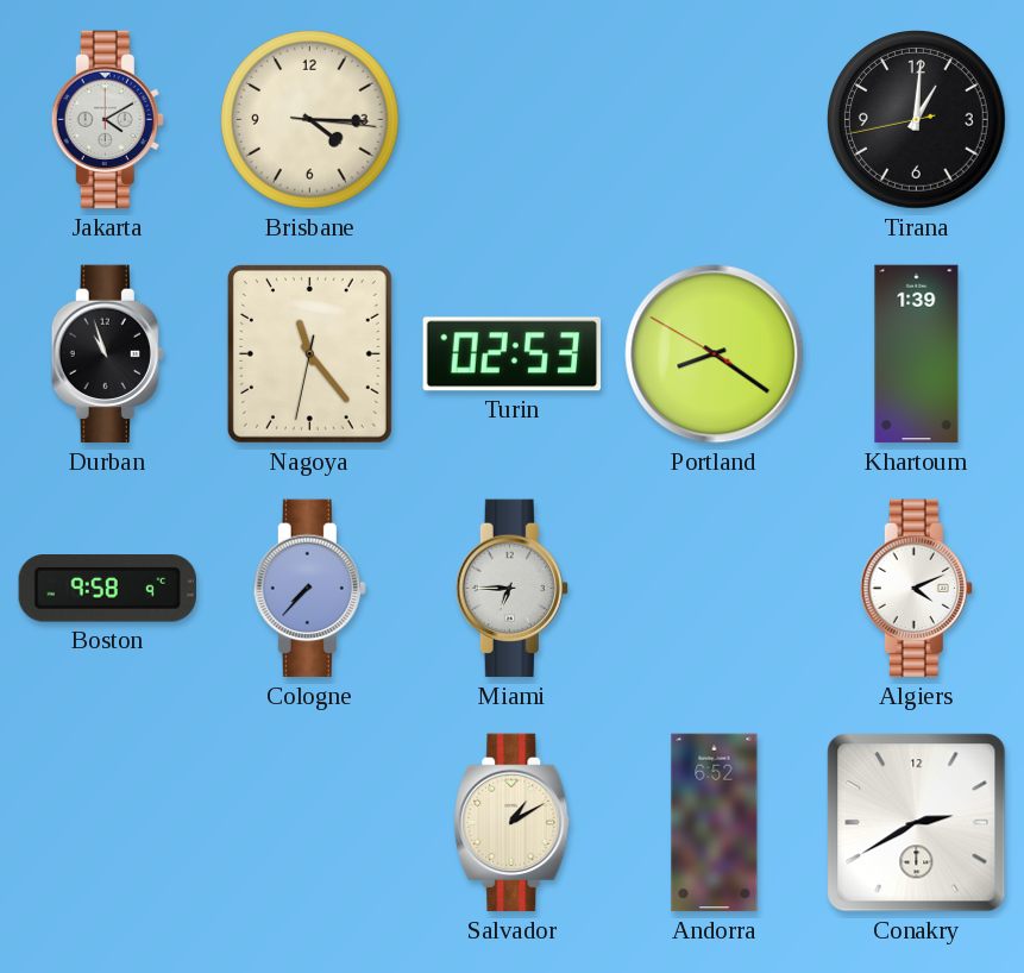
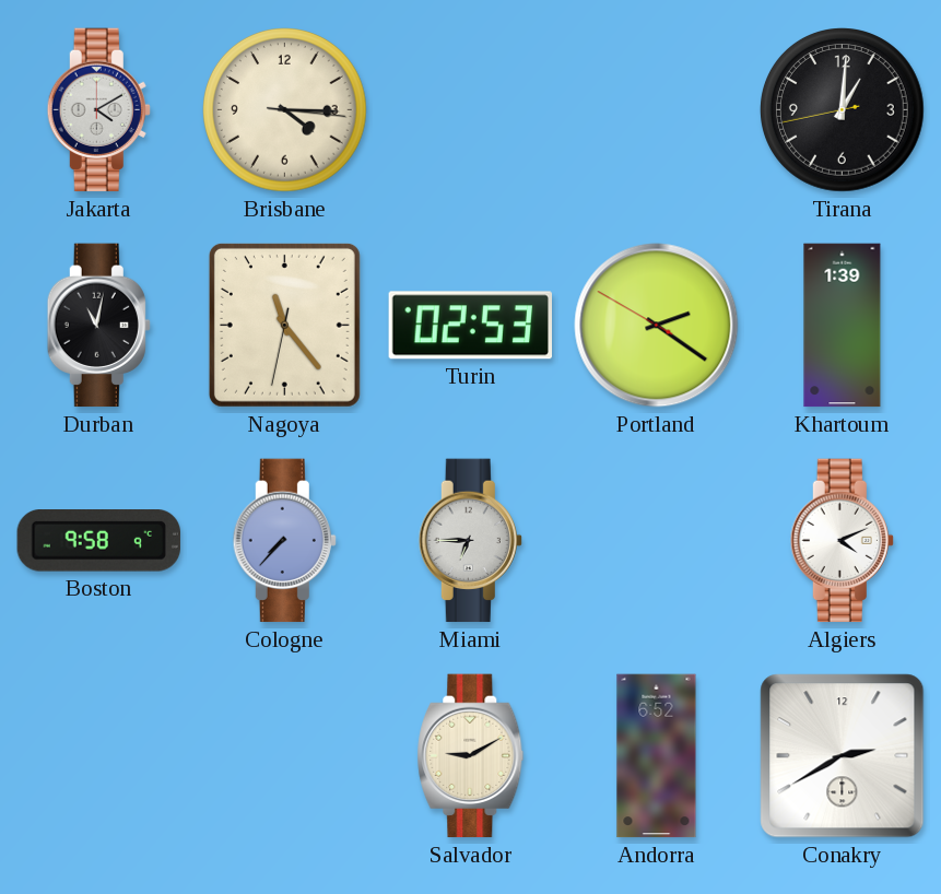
Durban: 10:57 -> 11:02
Portland: 8:20 -> 2:20
Salvador: 1:10 -> 9:10
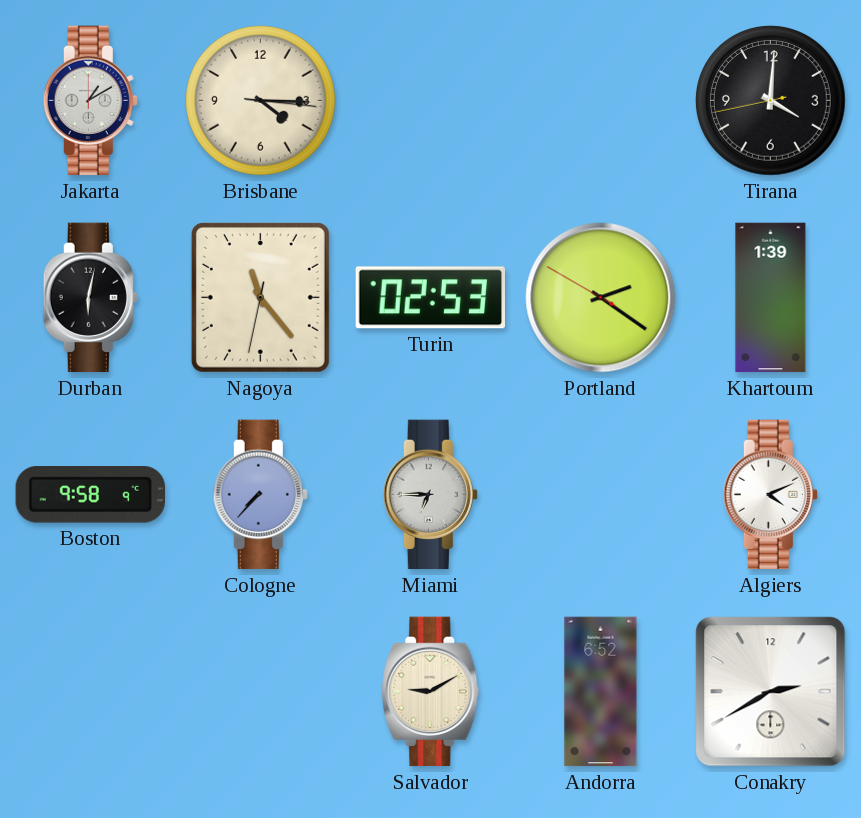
Jakarta: 4:10 -> 1:10
Tirana: 1:00 -> 4:00
Durban: 11:02 -> 6:02
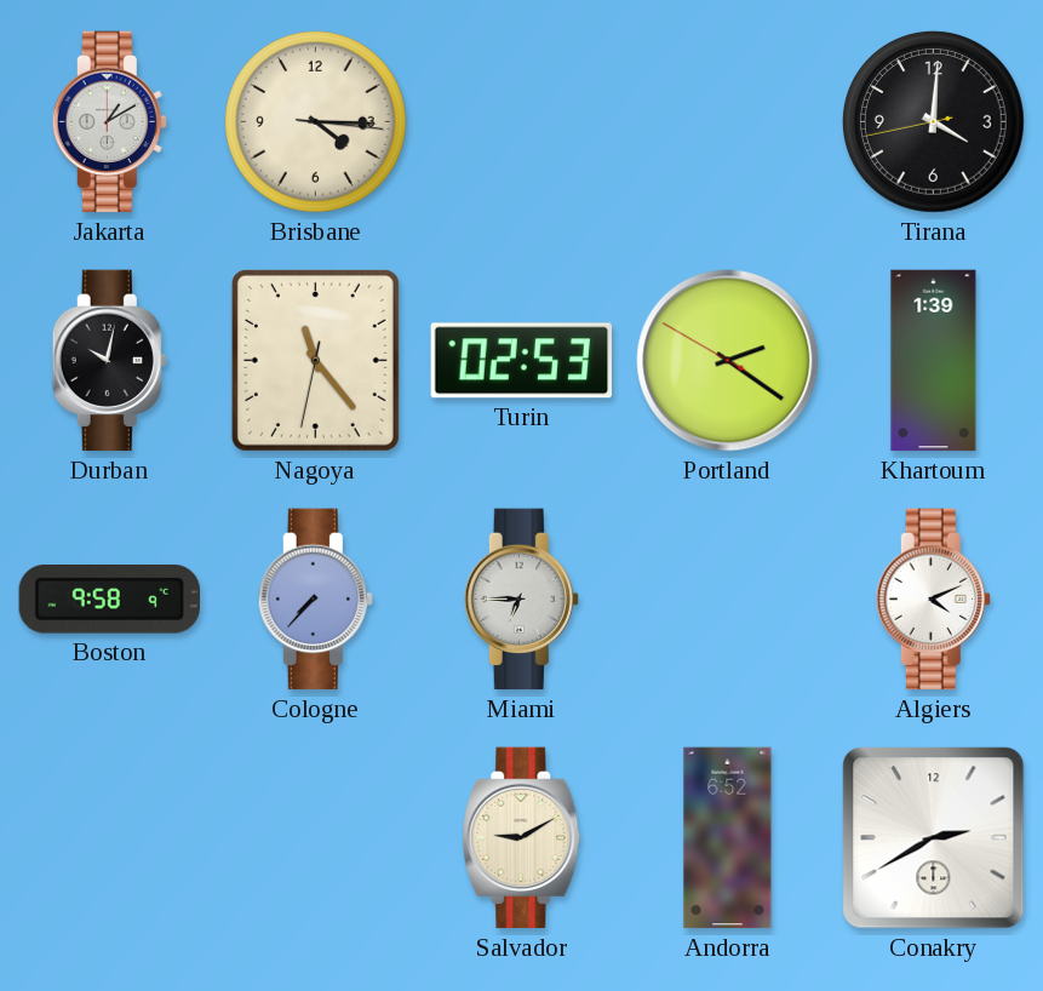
Durban: 6:02 -> 10:02
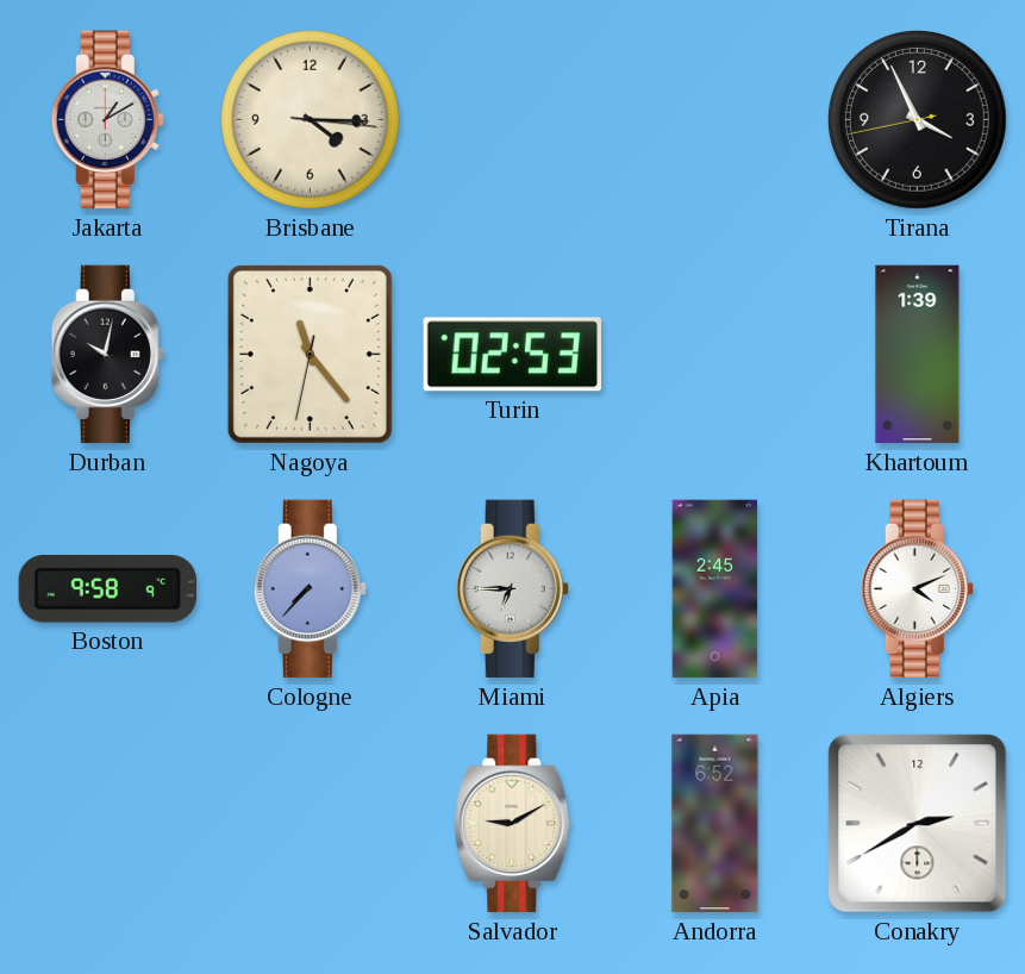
Tirana: 4:00 -> 3:55
Portland: 2:20 -> none
Apia: none -> 2:45
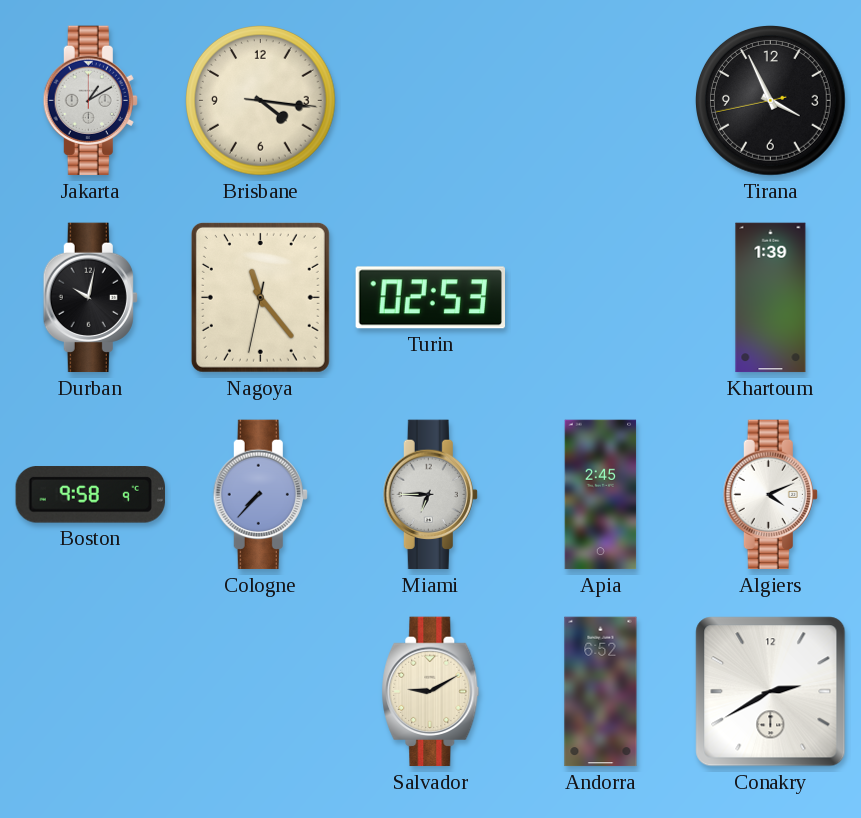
Brisbane: 4:15 -> 4:16
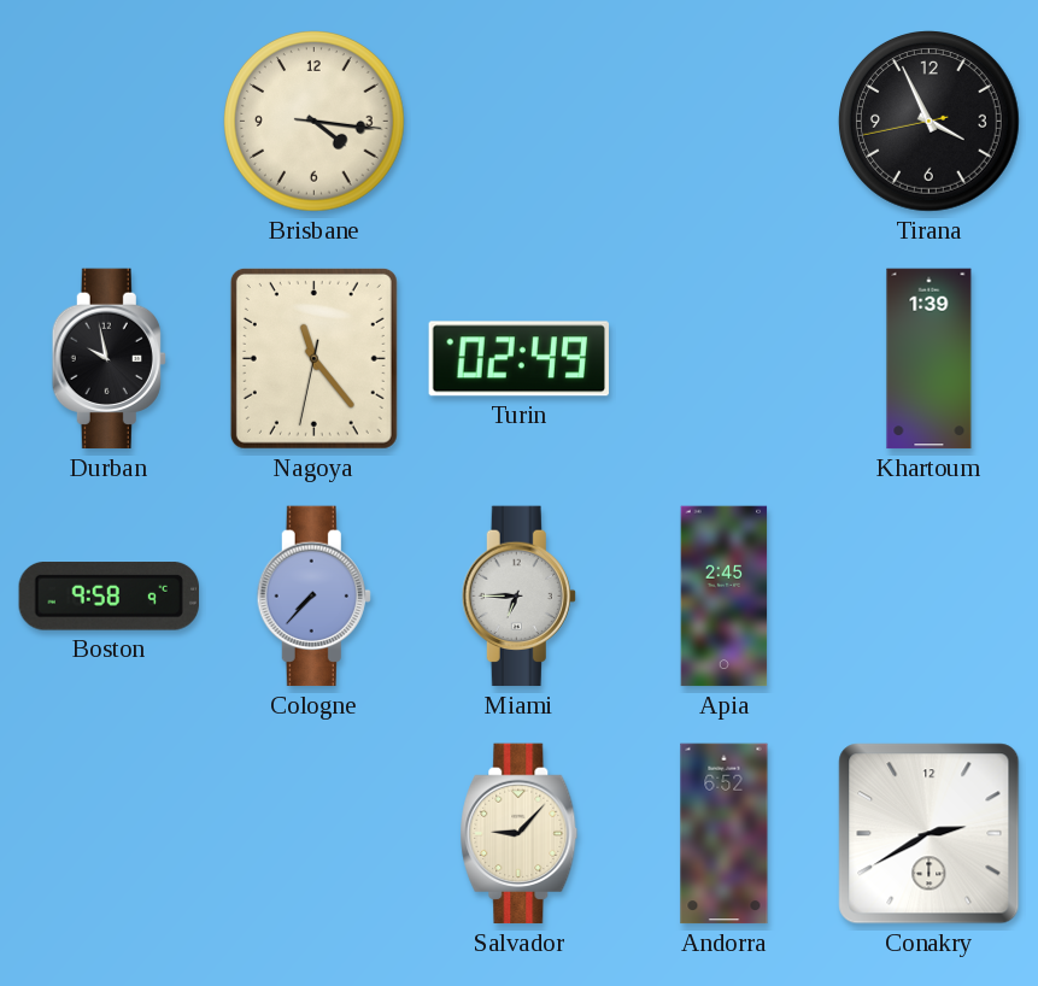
Jakarta: 1:10 -> none
Durban: 10:02 -> 9:58
Turin: 02:53 -> 02:49
Algiers: 4:11 -> none
Salvador: 9:10 -> 9:07
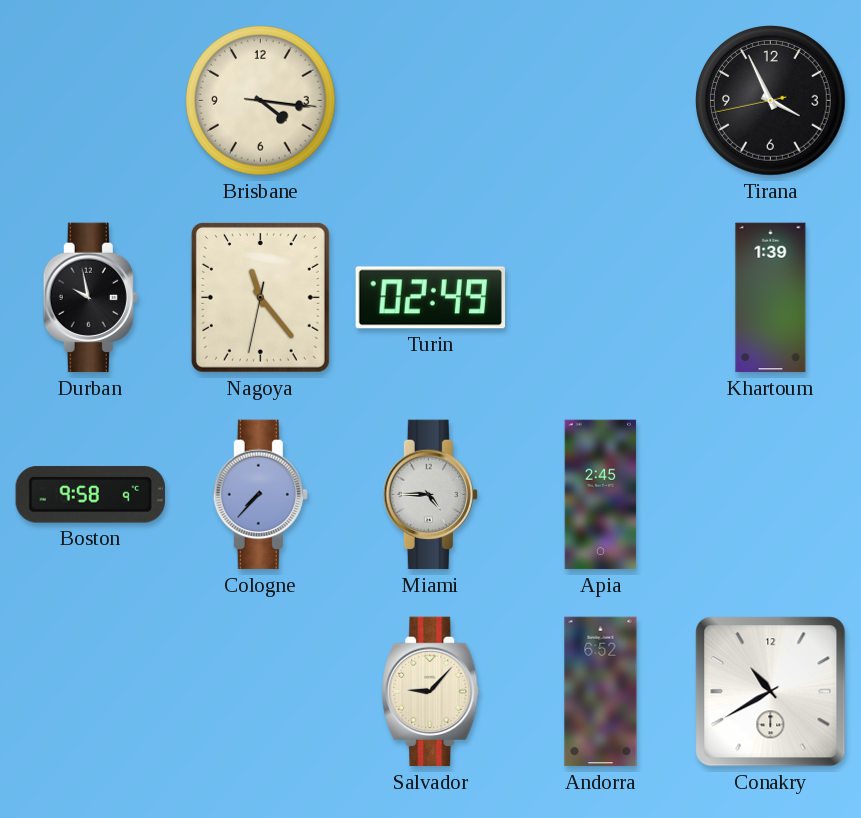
Miami: 6:45 -> 4:45
Conakry: 2:40 -> 10:40
